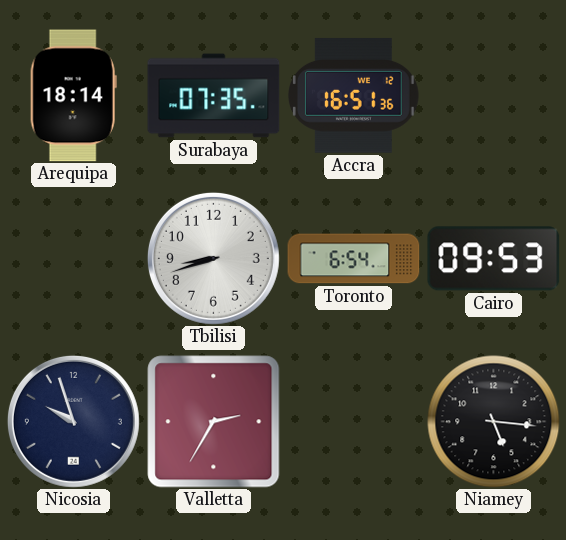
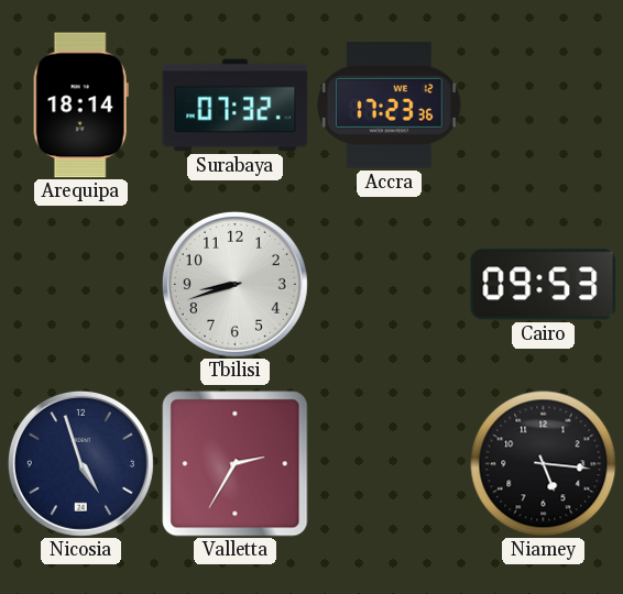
Surabaya: 07:35 -> 07:32
Accra: 16:51 -> 17:23
Toronto: 6:54 -> none
Nicosia: 9:57 -> 4:57
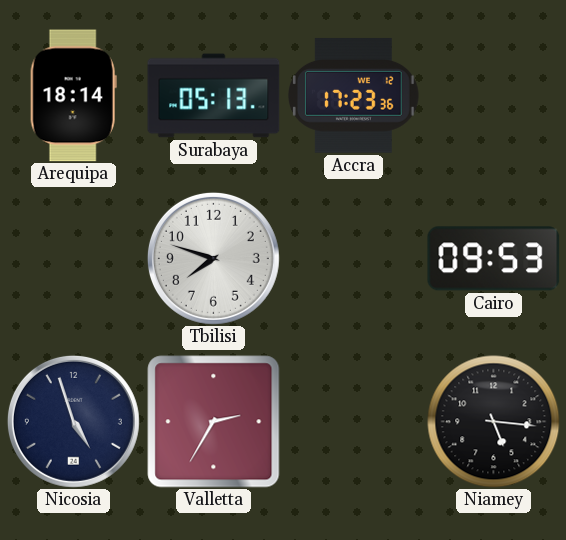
Surabaya: 07:32 -> 05:13
Tbilisi: 8:42 -> 7:48
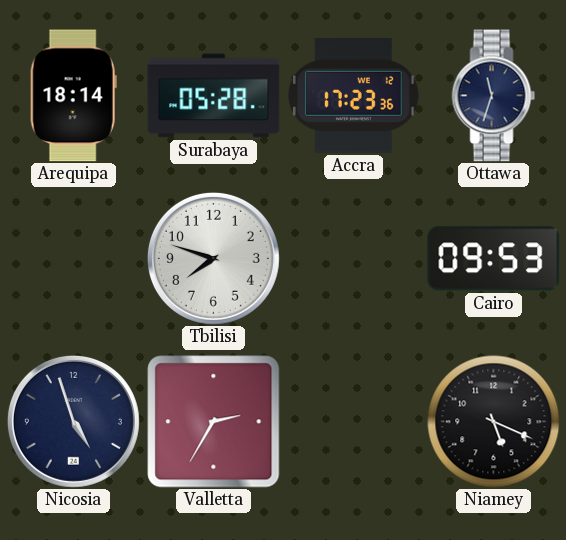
Surabaya: 05:13 -> 05:28
Ottawa: none -> 11:33
Niamey: 5:16 -> 5:19
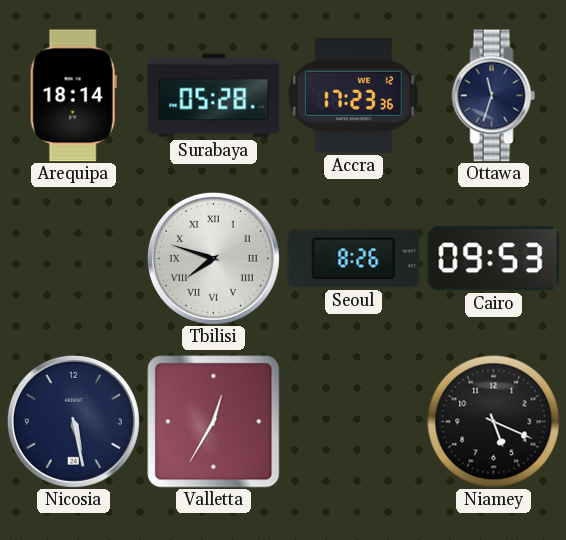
Tbilisi numerals: Arabic -> Roman
Seoul: none -> 8:26
Nicosia: 4:57 -> 5:28
Valletta: 2:35 -> 12:35
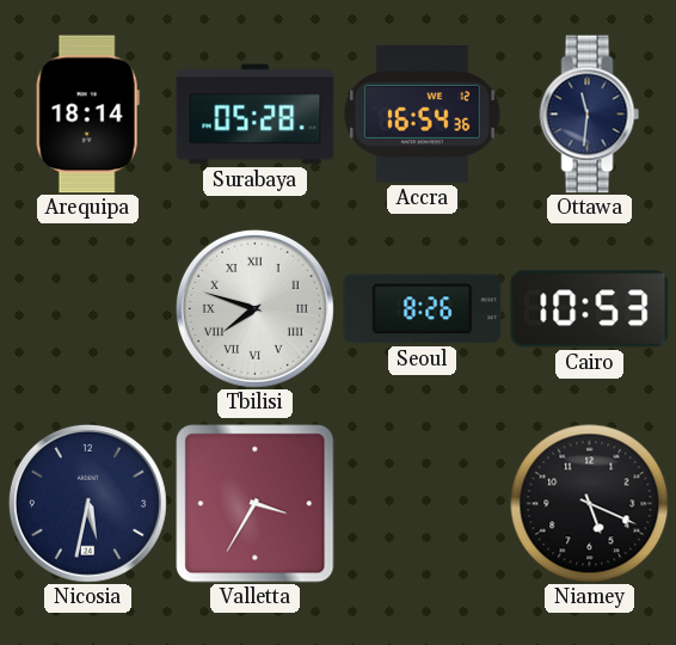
Accra: 17:23 -> 16:54
Ottawa: 11:33 -> 11:31
Cairo: 09:53 -> 10:53
Nicosia: 5:28 -> 5:32
Valletta: 12:35 -> 3:35
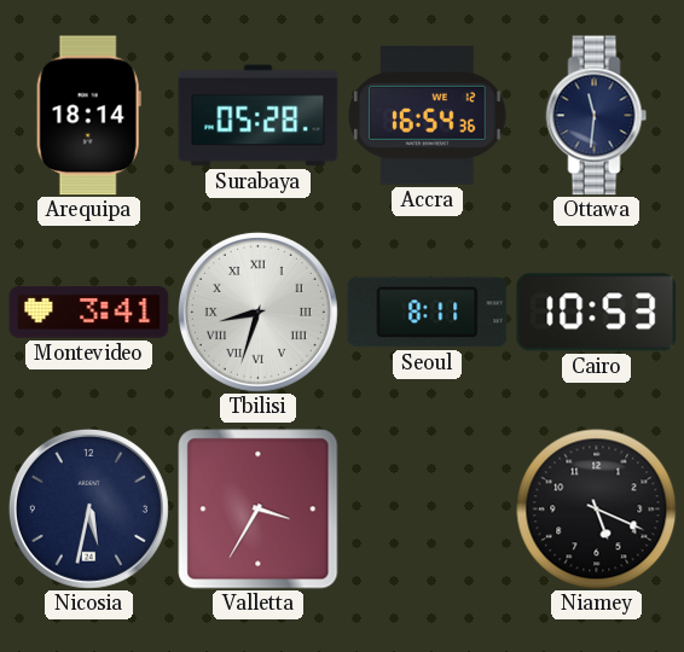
Montevideo: none -> 3:41
Tbilisi: 7:48 -> 8:33
Seoul: 8:26 -> 8:11
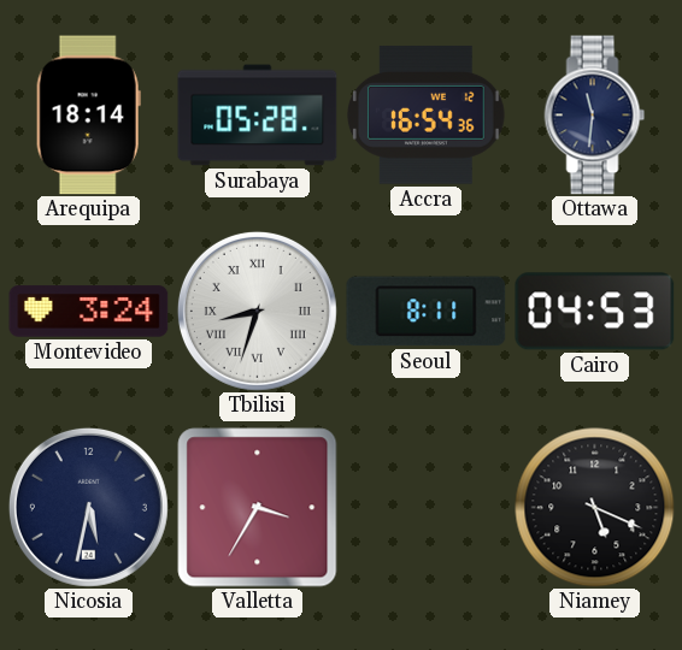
Montevideo: 3:41 -> 3:24
Cairo: 10:53 -> 04:53
